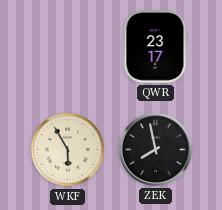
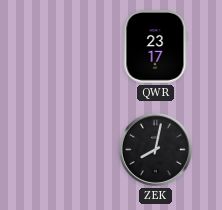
WKF: 5:55 -> none
ZEK: 7:58 -> 8:02
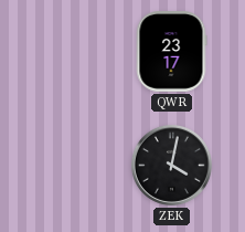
ZEK: 8:02 -> 4:02
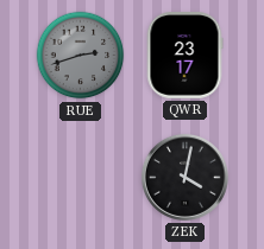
RUE: none -> 2:42
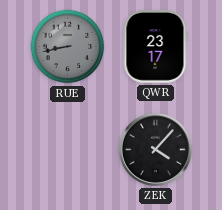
RUE: 2:42 -> 8:43
ZEK: 4:02 -> 4:07
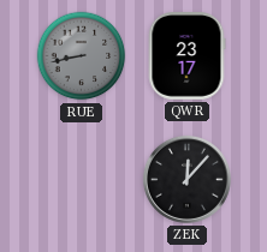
ZEK: 4:07 -> 12:07
